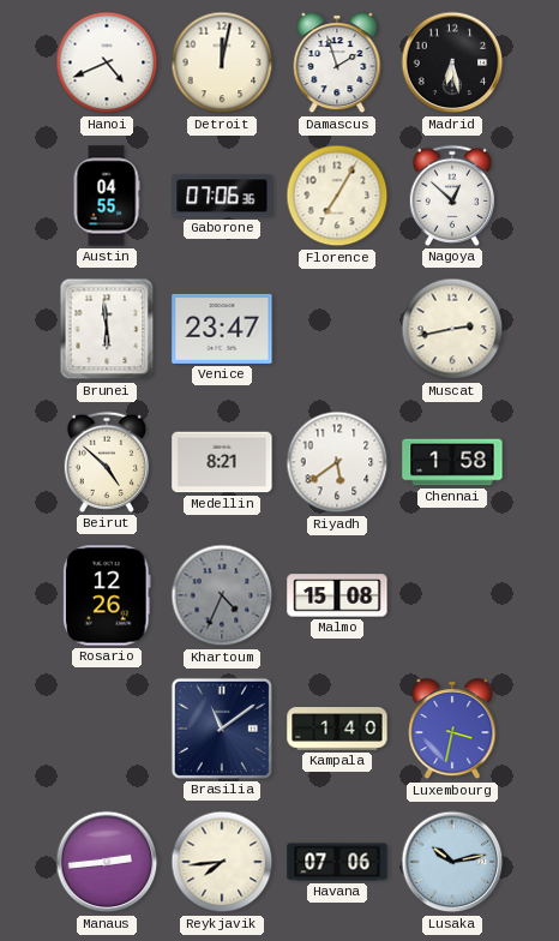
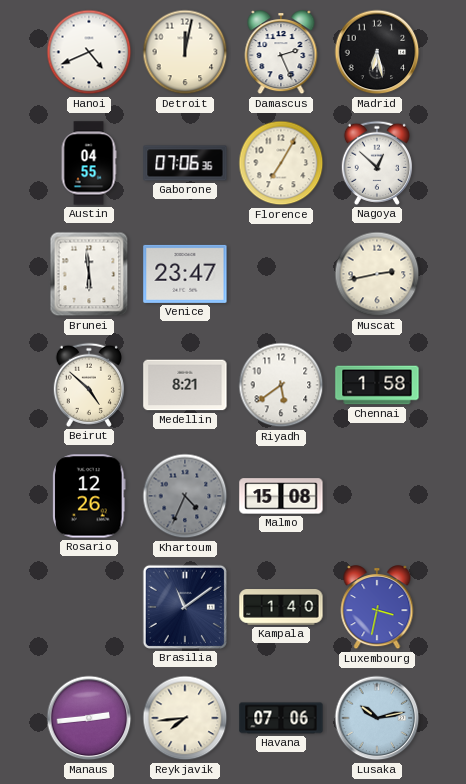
Damascus: 1:57 -> 2:26
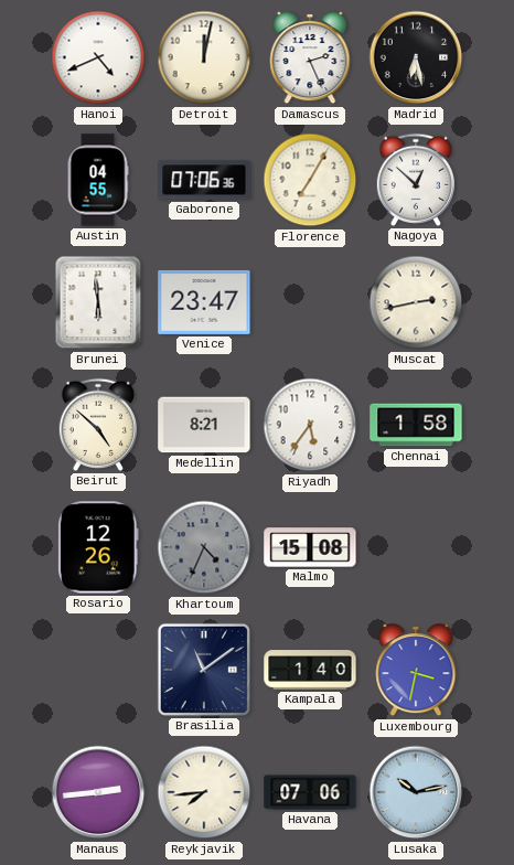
Riyadh: 5:39 -> 5:36
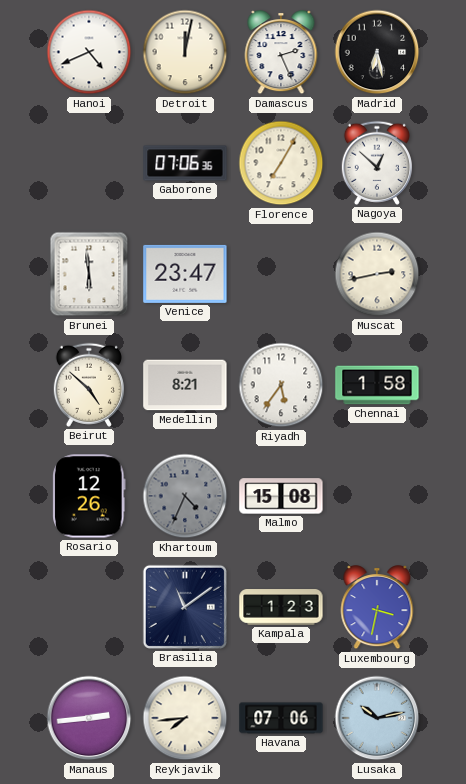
Austin: 04:55 -> none
Kampala: 1:40 -> 1:23
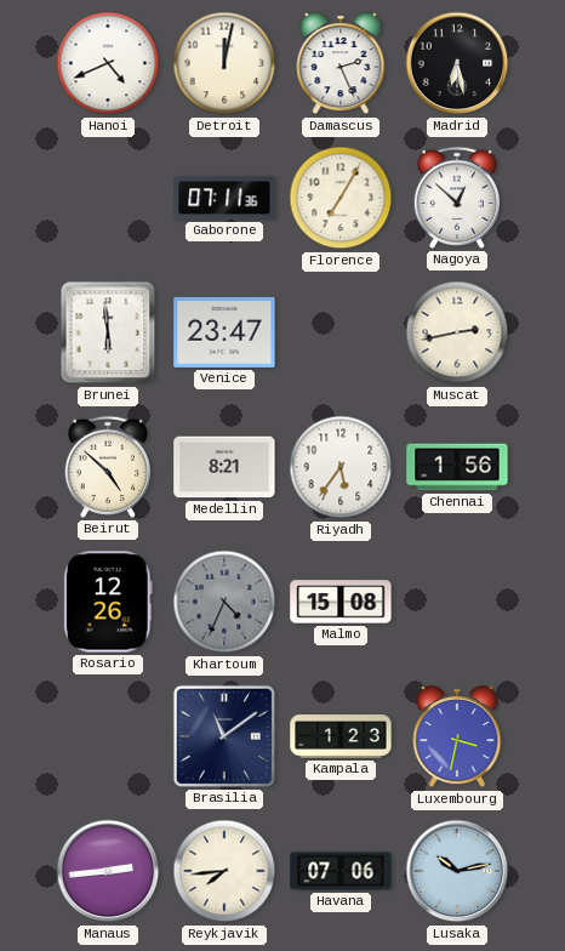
Gaborone: 07:06 -> 07:11
Chennai: 1:58 -> 1:56
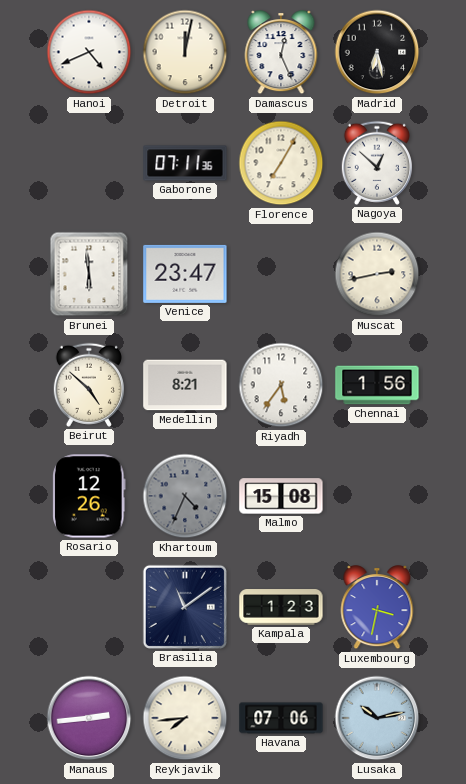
Damascus: 2:26 -> 12:26
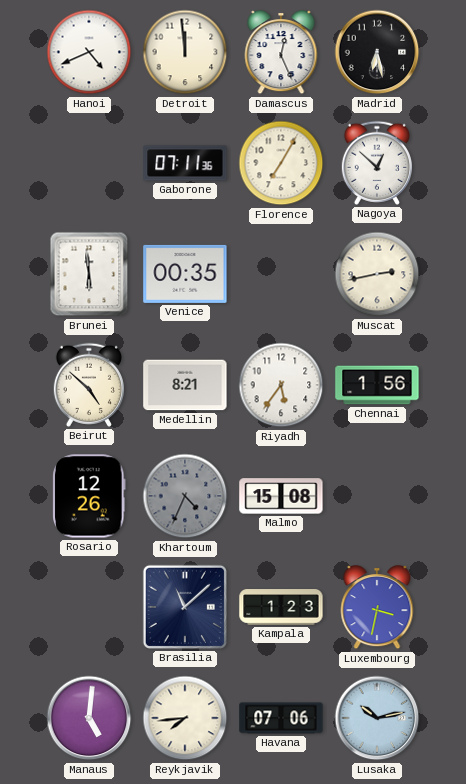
Detroit: 12:02 -> 11:59
Venice: 23:47 -> 00:35
Brasilia: 11:09 -> 11:08
Manaus: 2:44 -> 5:01
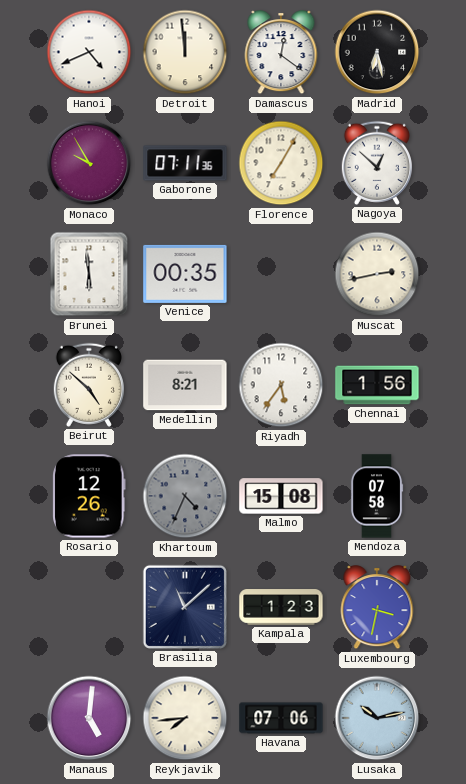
Damascus: 12:26 -> 12:21
Monaco: none -> 9:55
Mendoza: none -> 07:58
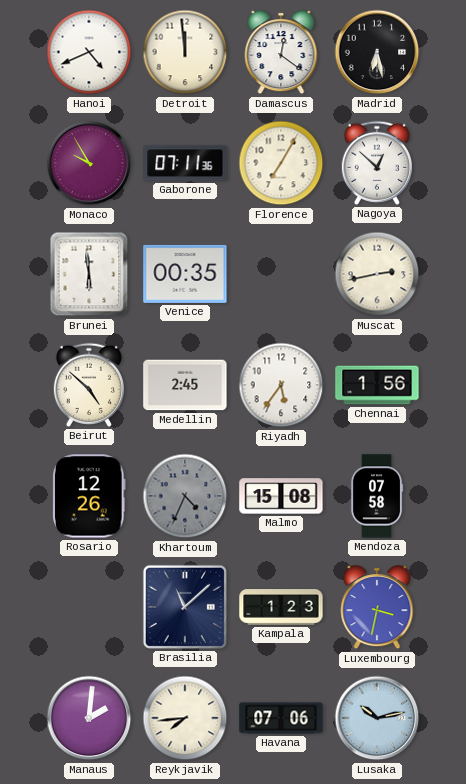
Medellin: 8:21 -> 2:45
Manaus: 5:01 -> 2:01
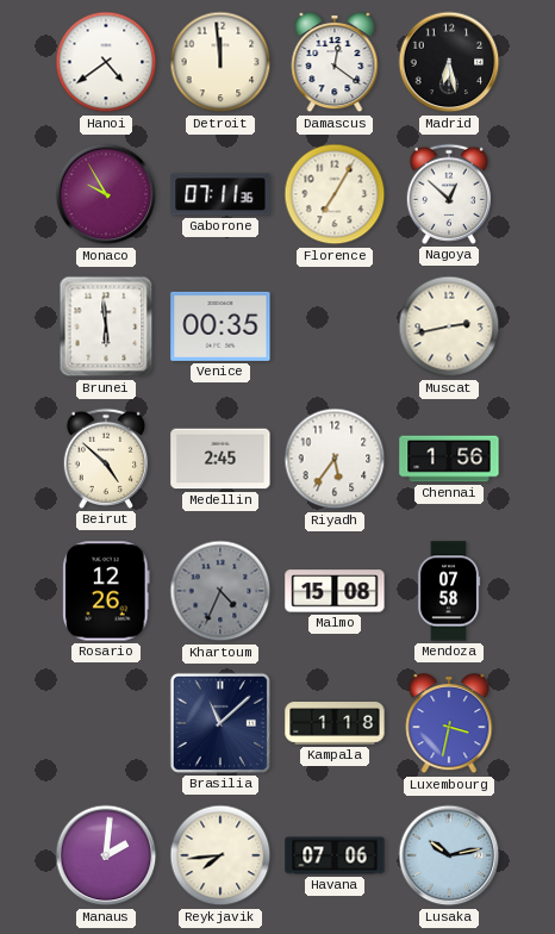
Hanoi: 4:41 -> 4:39
Kampala: 1:23 -> 1:18
